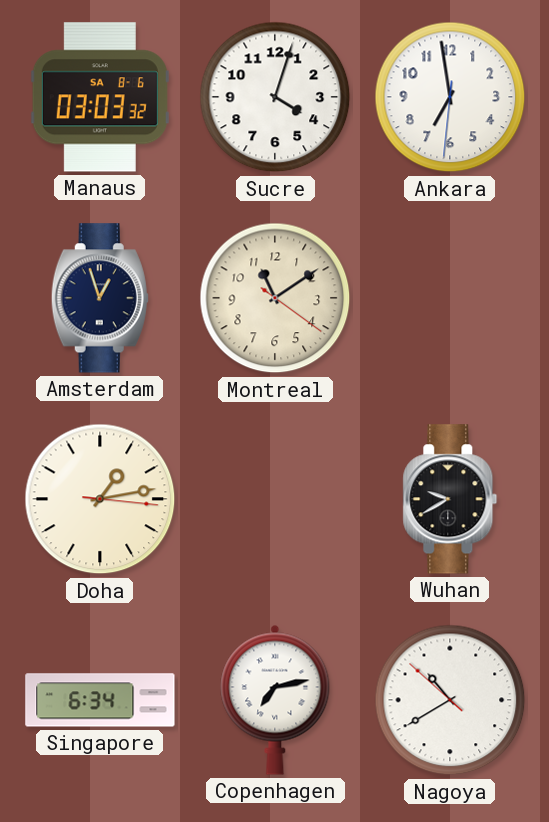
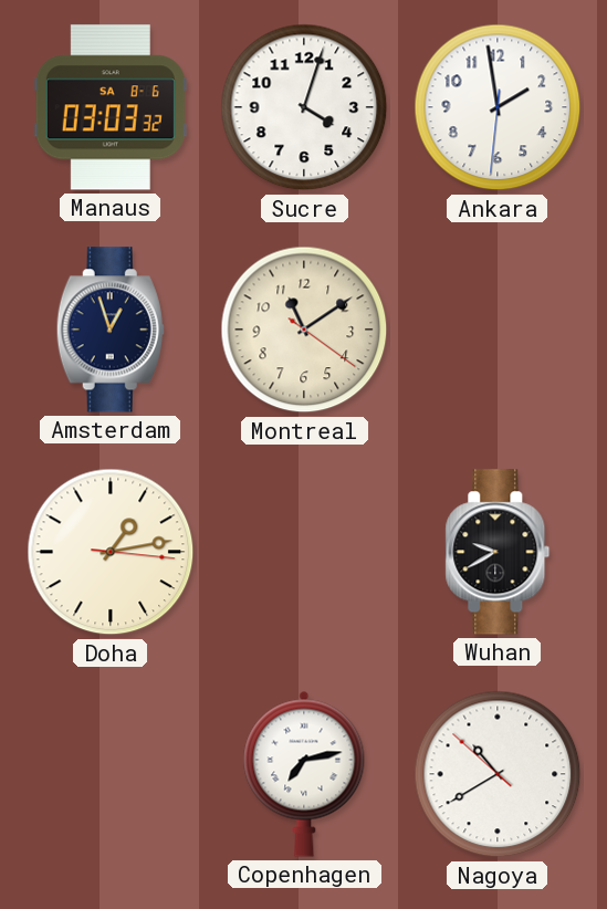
Ankara: 6:58 -> 1:58
Singapore: 6:34 -> none
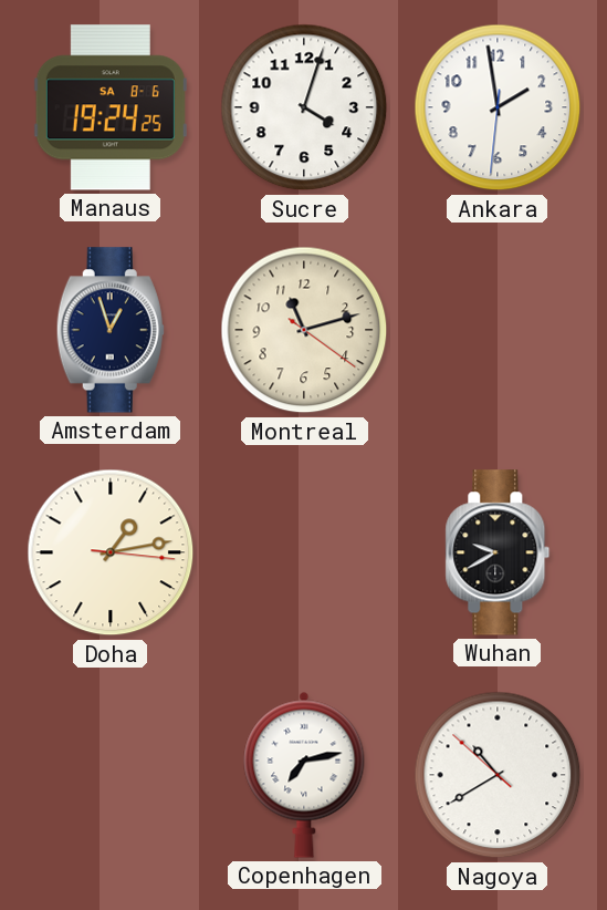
Manaus: 03:03 -> 19:24
Montreal: 11:09 -> 11:12
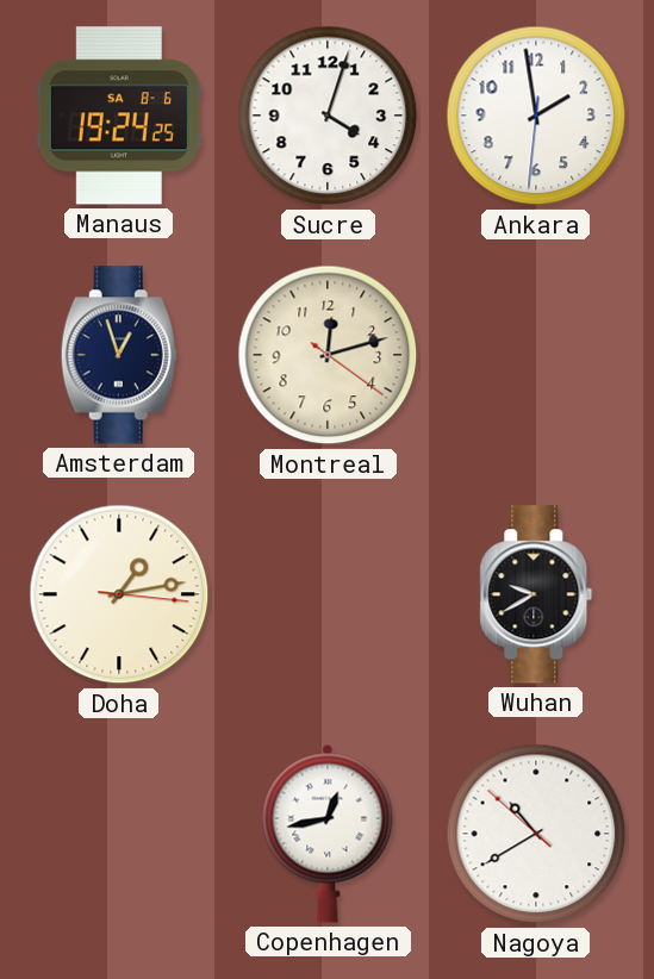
Montreal: 11:12 -> 12:12
Copenhagen: 7:13 -> 12:43
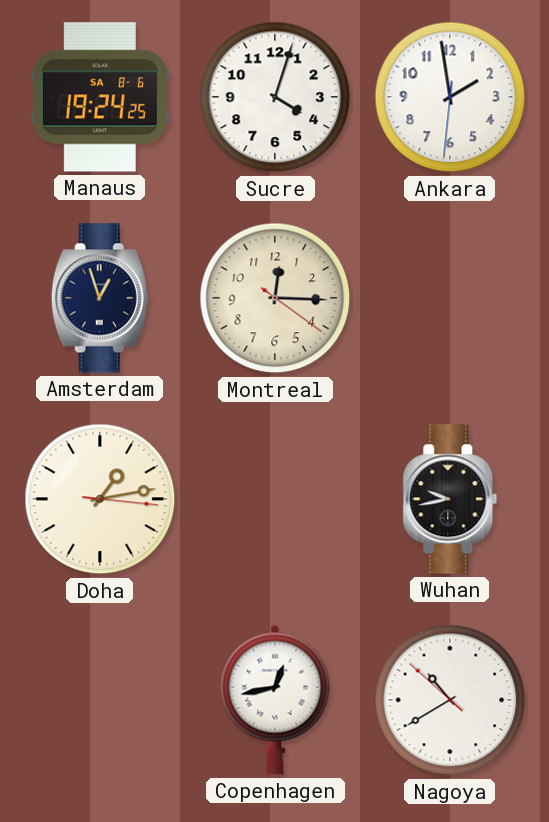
Montreal: 12:12 -> 12:15
Wuhan: 9:40 -> 9:43
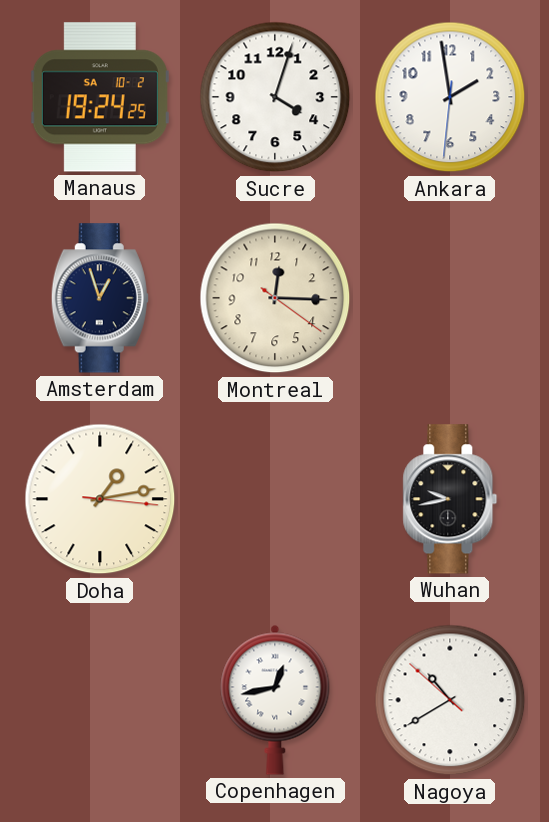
Manaus date: SA 8-6 -> SA 10-2
